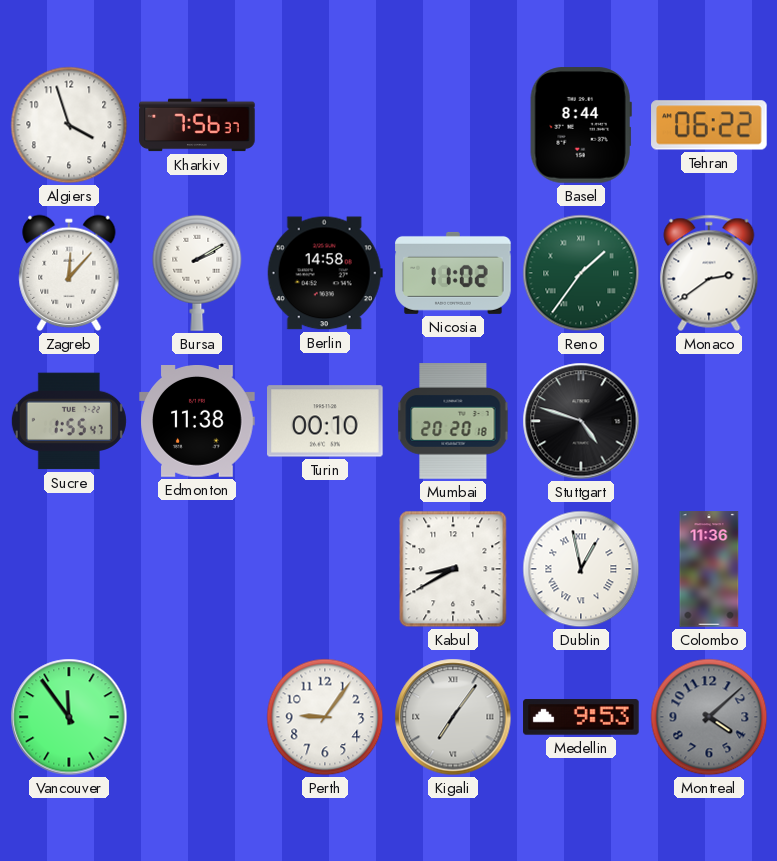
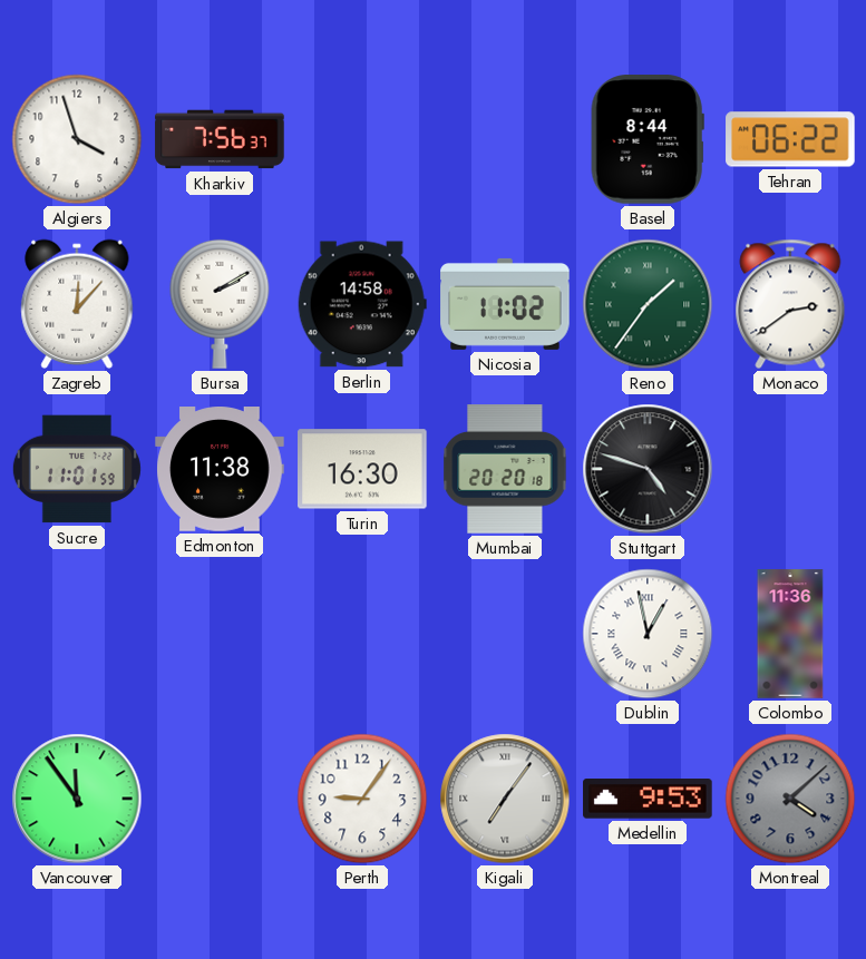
Sucre: 1:55 -> 11:01
Turin: 00:10 -> 16:30
Kabul: 8:40 -> none
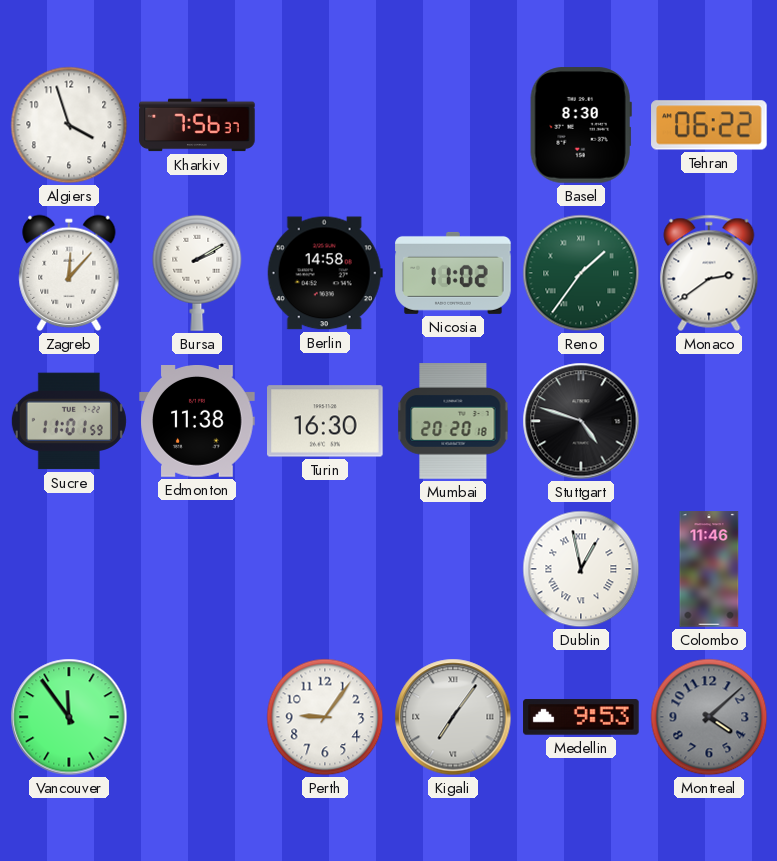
Basel: 8:44 -> 8:30
Colombo: 11:36 -> 11:46
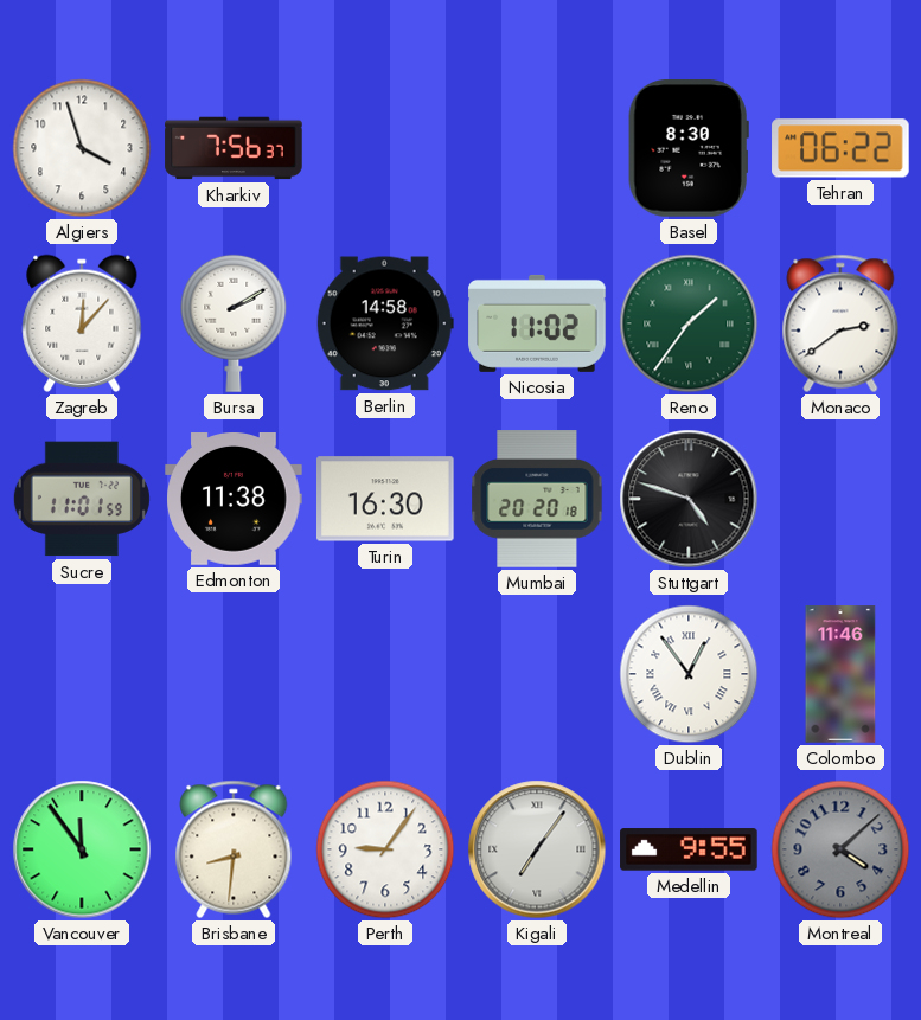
Dublin: 12:58 -> 12:54
Brisbane: none -> 8:31
Medellin: 9:53 -> 9:55
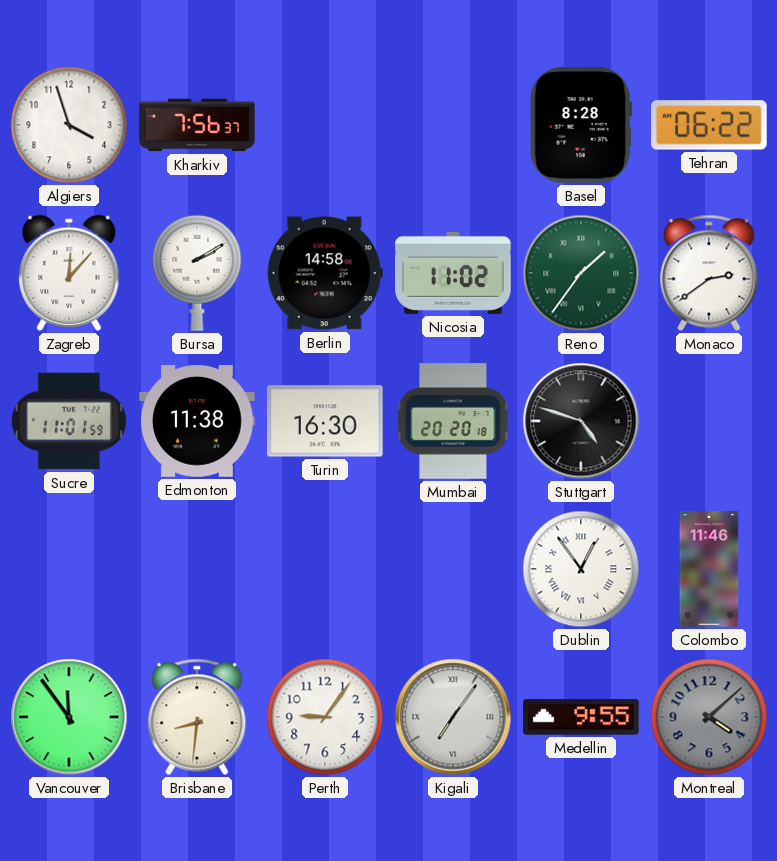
Basel: 8:30 -> 8:28
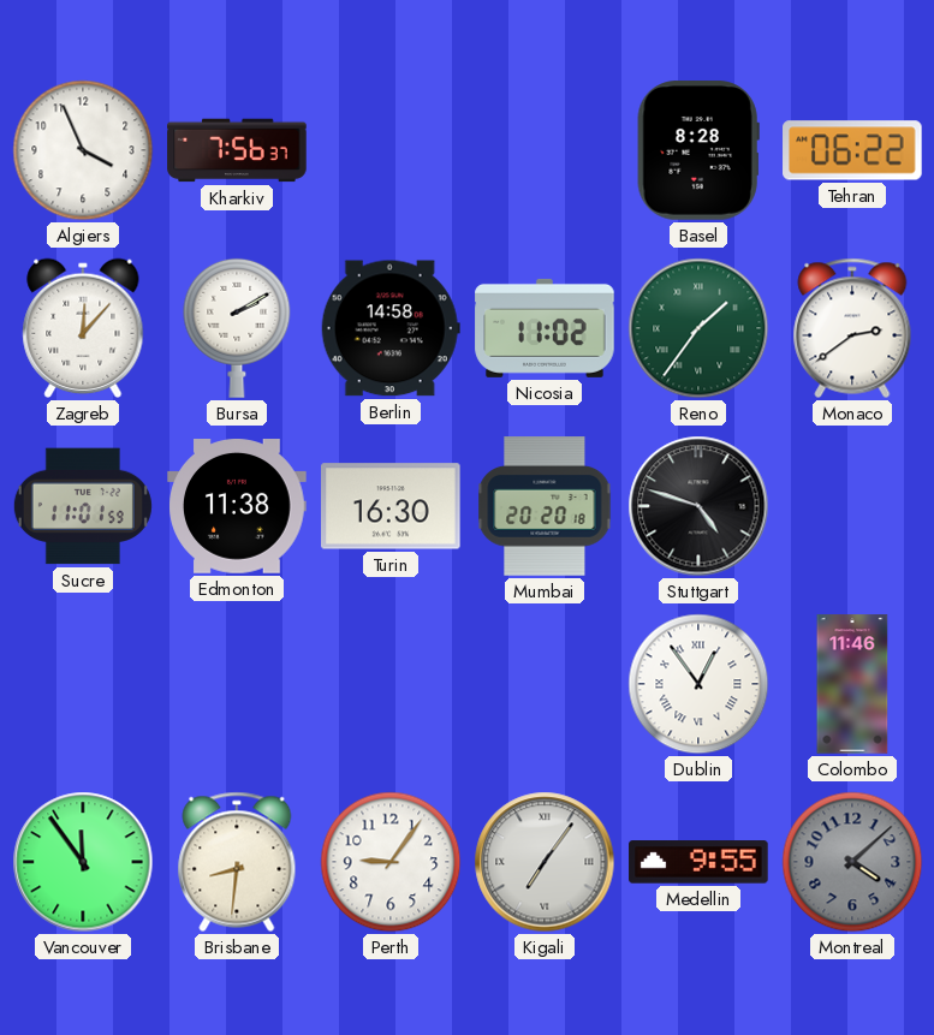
Algiers: 3:57 -> 3:56
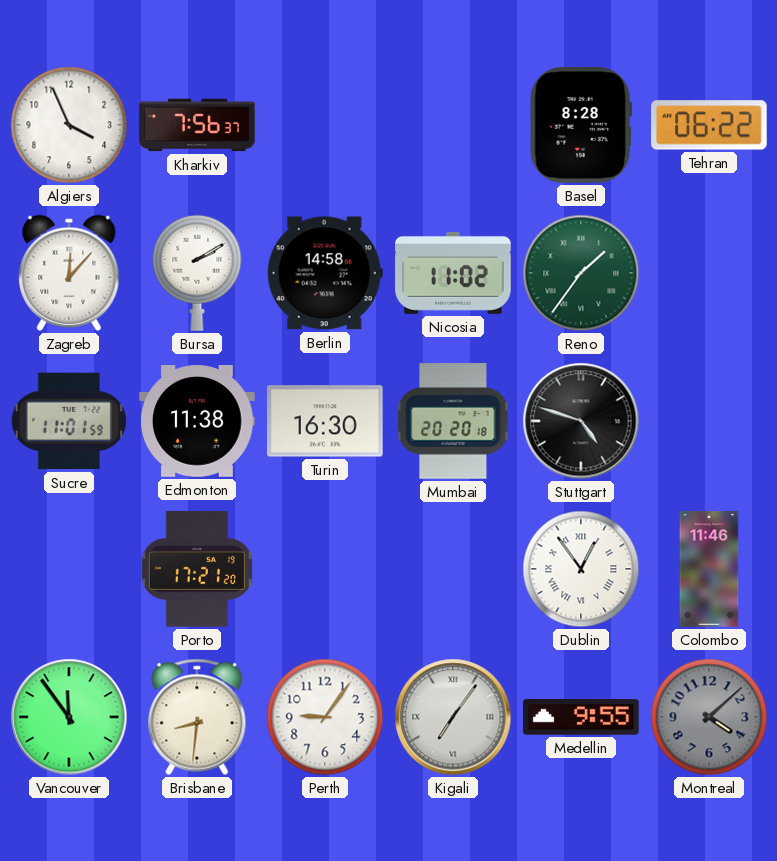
Monaco: 2:39 -> none
Porto: none -> 17:21
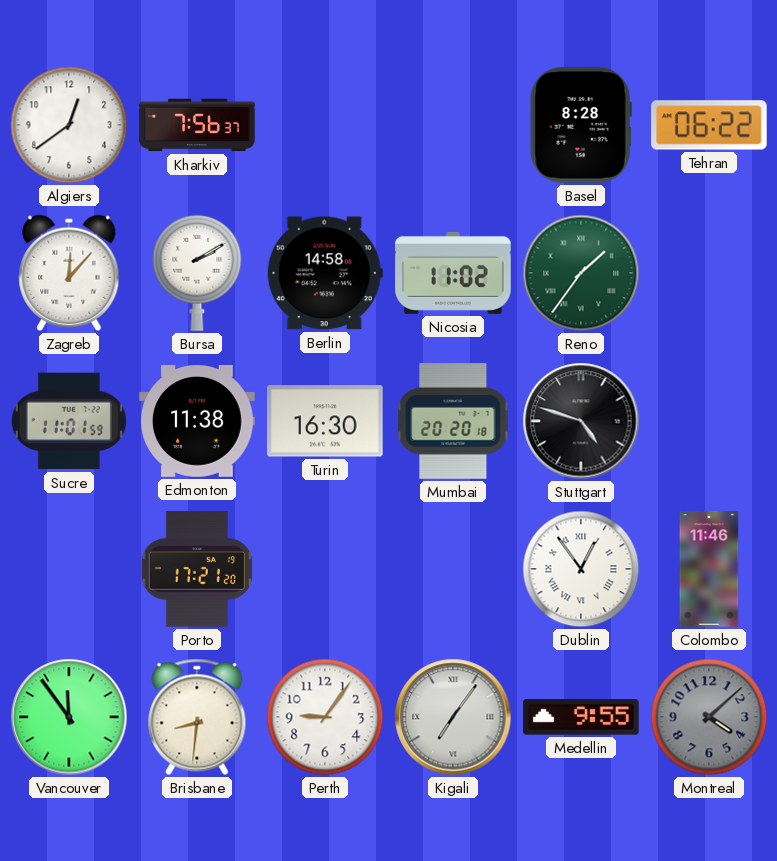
Algiers: 3:56 -> 12:39
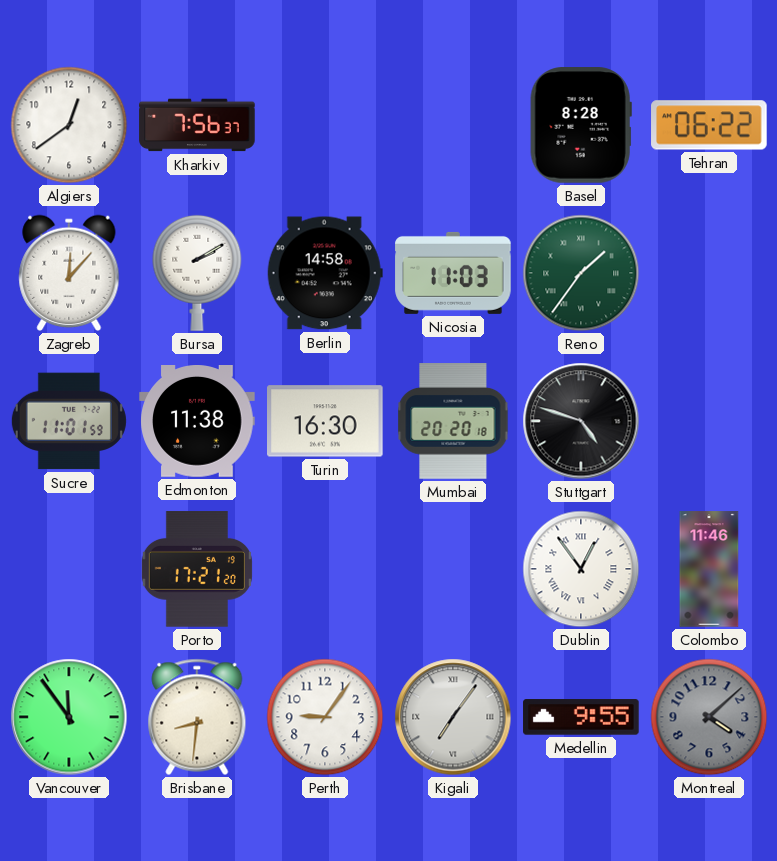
Nicosia: 11:02 -> 11:03
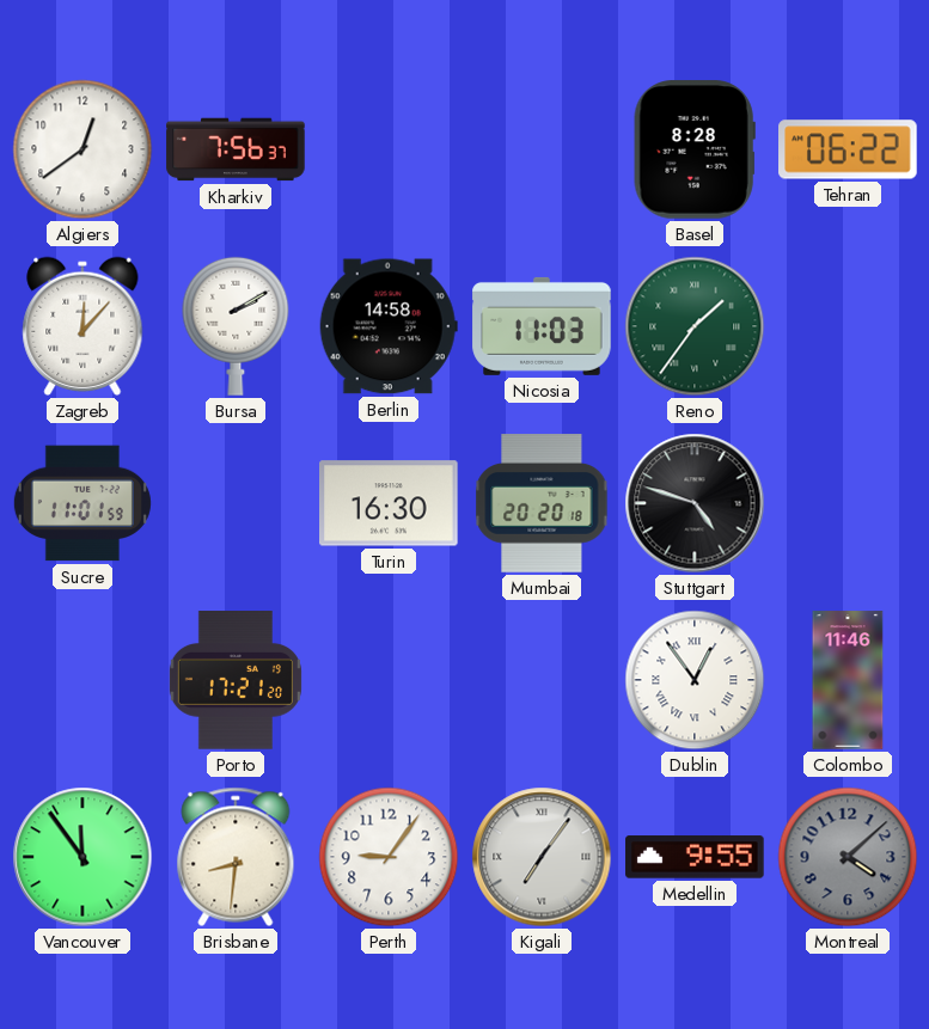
Edmonton: 11:38 -> none
